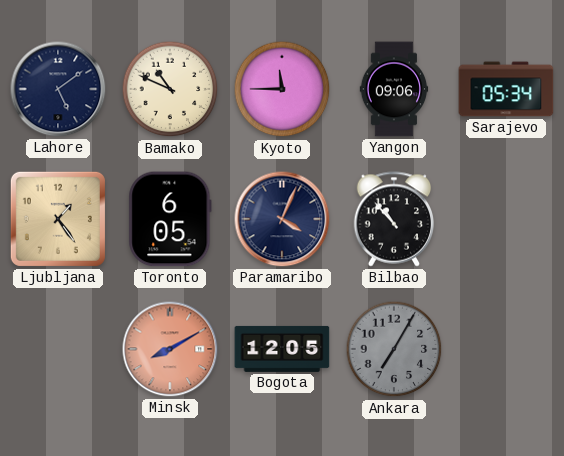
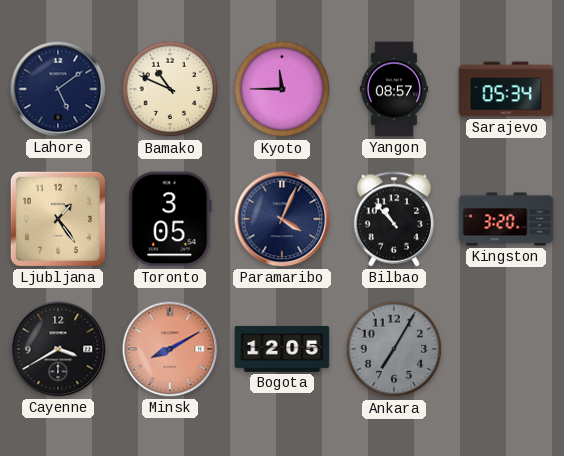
Yangon: 09:06 -> 08:57
Toronto: 6:05 -> 3:05
Kingston: none -> 3:20
Cayenne: none -> 3:40
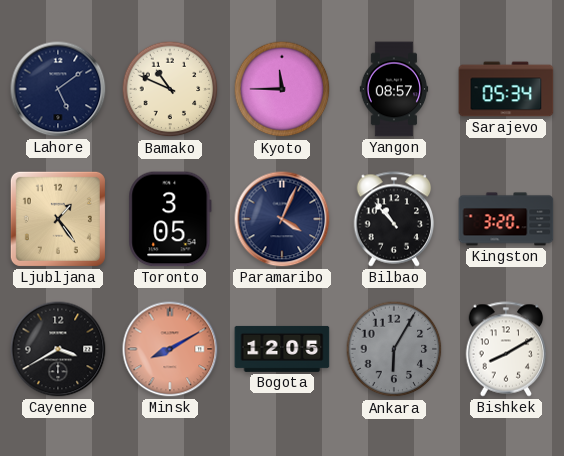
Ankara: 7:05 -> 6:05
Bishkek: none -> 8:10
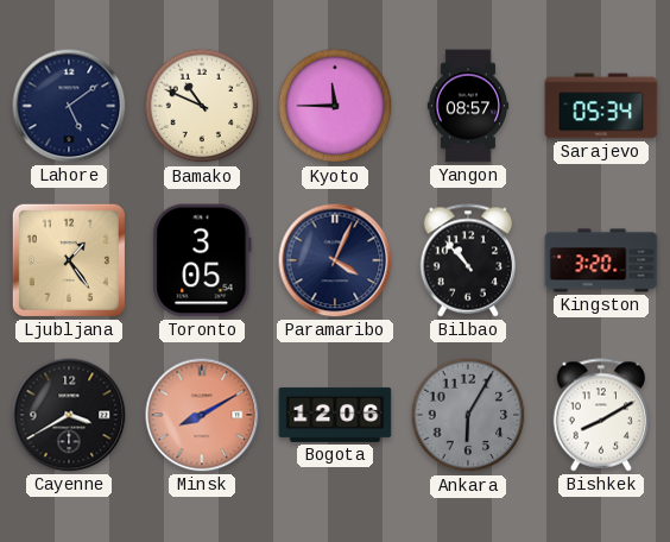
Bogota: 12:05 -> 12:06
